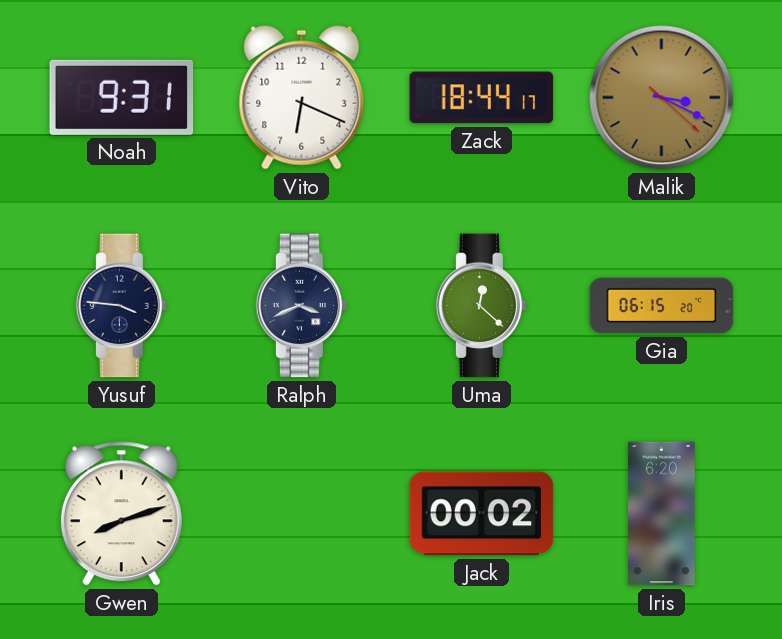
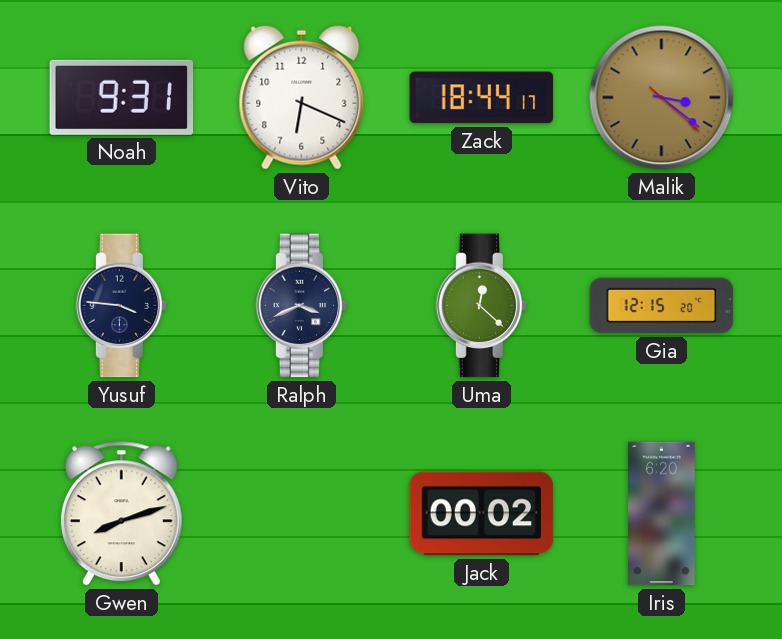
Malik: 3:19 -> 3:21
Gia: 06:15 -> 12:15
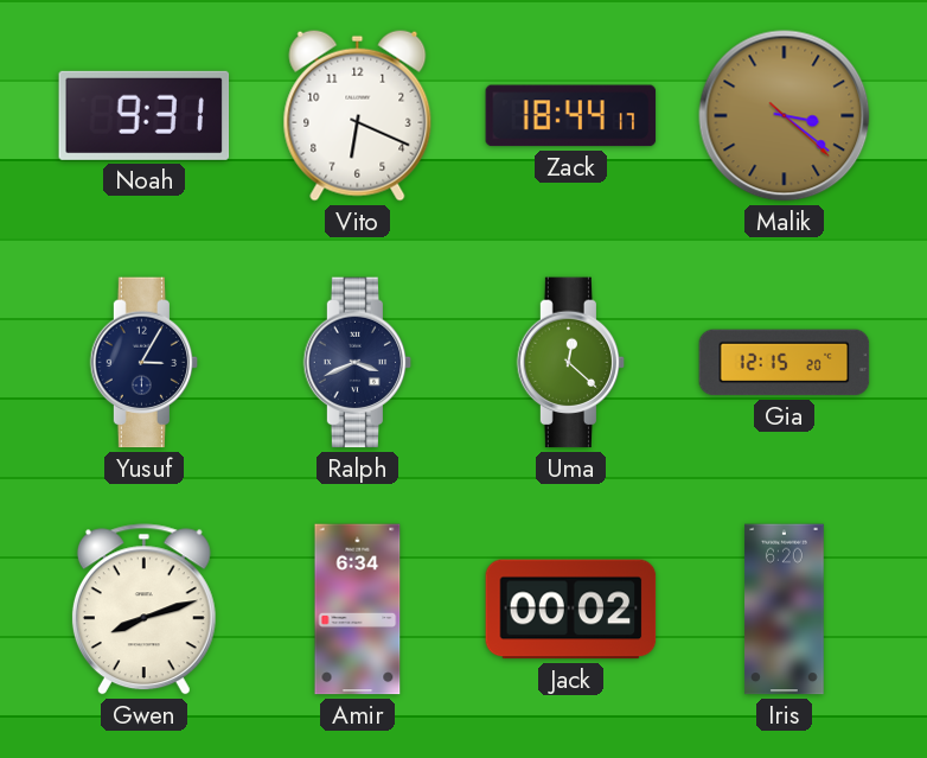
Yusuf: 3:46 -> 3:05
Amir: none -> 6:34
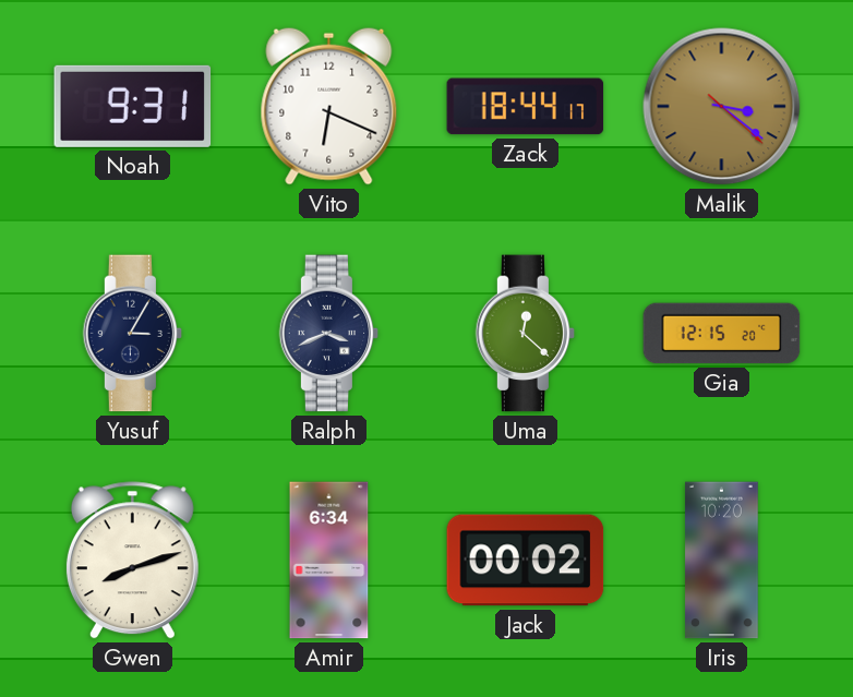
Iris: 6:20 -> 10:20
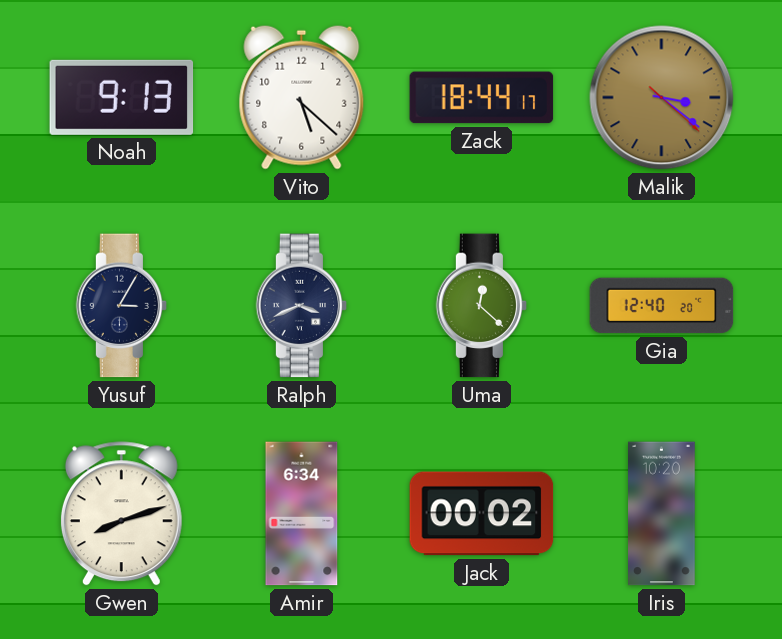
Noah: 9:31 -> 9:13
Vito: 6:19 -> 5:22
Gia: 12:15 -> 12:40
